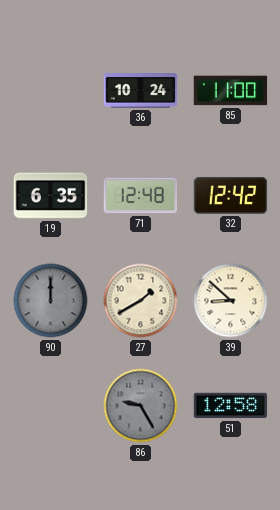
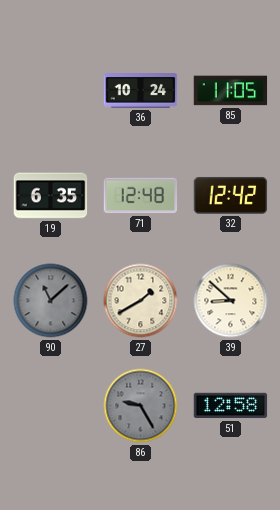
85: 11:00 -> 11:05
90: 12:00 -> 11:08
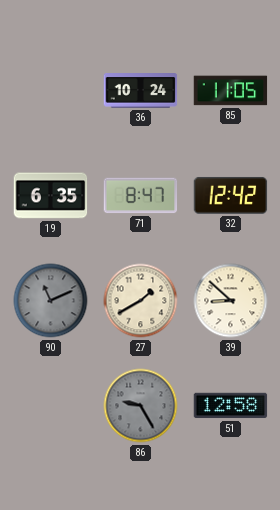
71: 12:48 -> 8:47
90: 11:08 -> 11:11
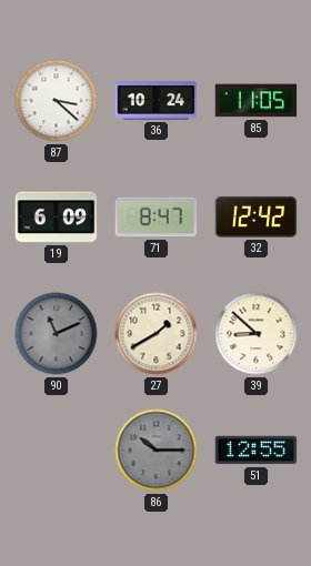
87: none -> 3:22
19: 6:35 -> 6:09
86: 9:25 -> 10:15
51: 12:58 -> 12:55
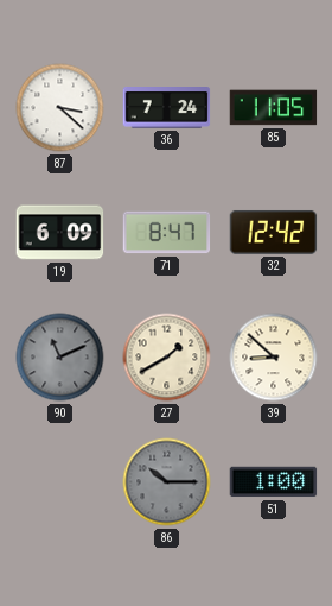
36: 10:24 -> 7:24
51: 12:55 -> 1:00
